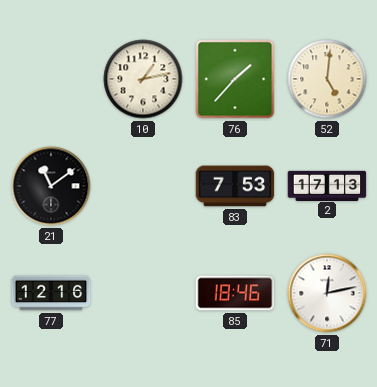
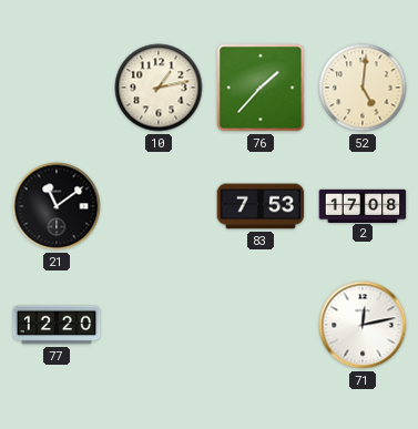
2: 17:13 -> 17:08
77: 12:16 -> 12:20
85: 18:46 -> none
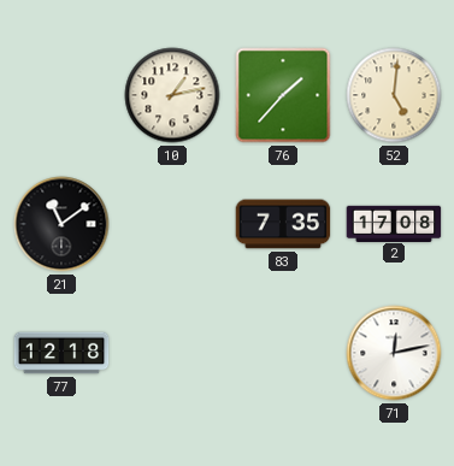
83: 7:53 -> 7:35
77: 12:20 -> 12:18
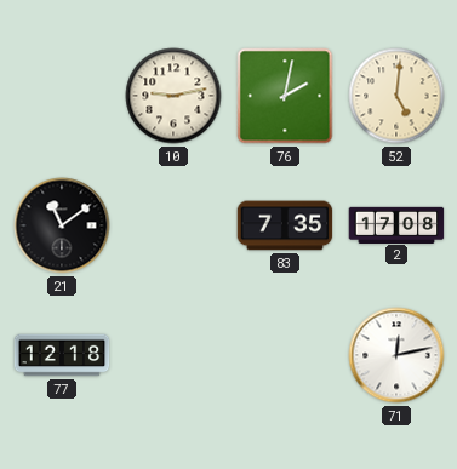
10: 1:13 -> 9:13
76: 1:37 -> 2:02
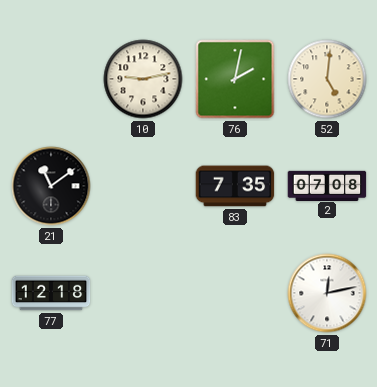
2: 17:08 -> 07:08
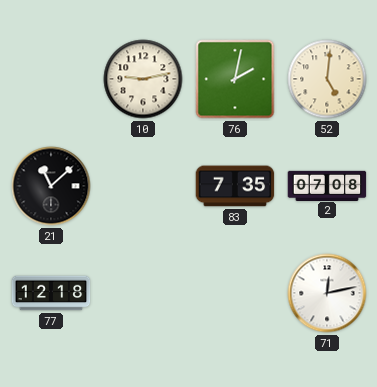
21: 11:09 -> 11:08
